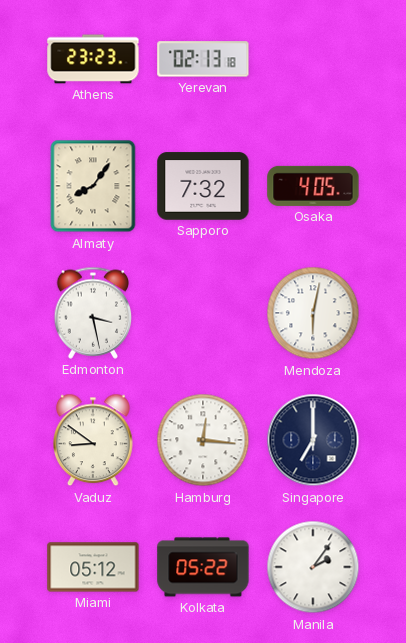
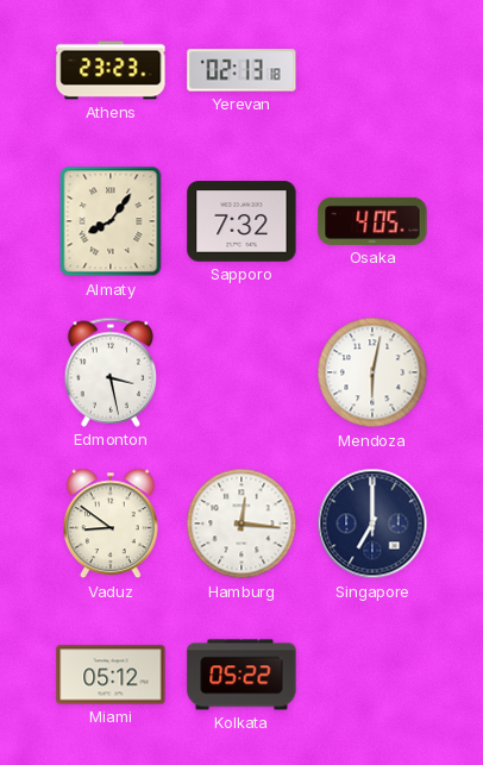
Manila: 2:06 -> none
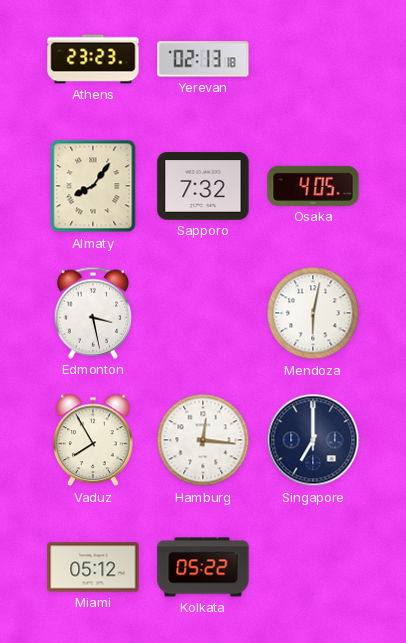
Vaduz: 8:51 -> 7:55
